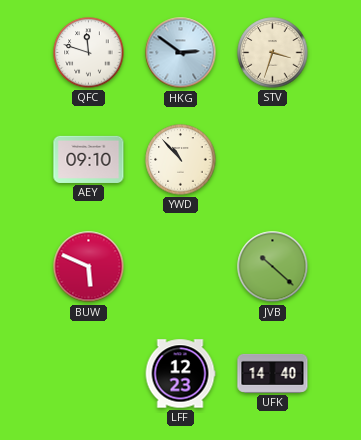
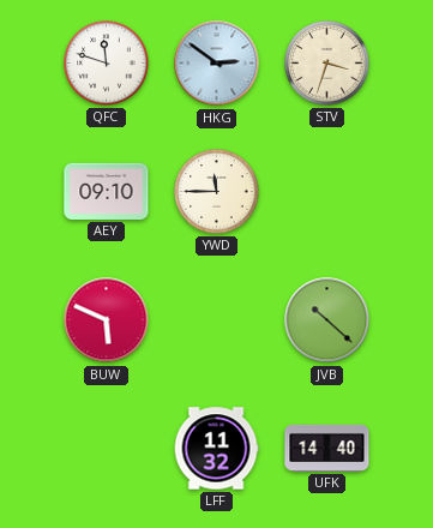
YWD: 10:53 -> 11:45
LFF: 12:23 -> 11:32
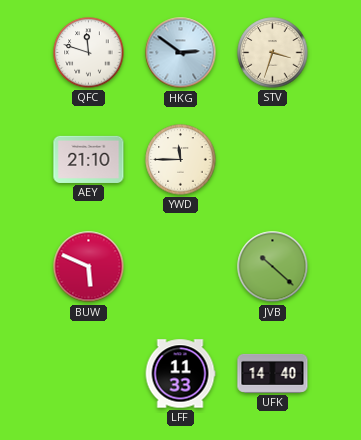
AEY: 09:10 -> 21:10
LFF: 11:32 -> 11:33
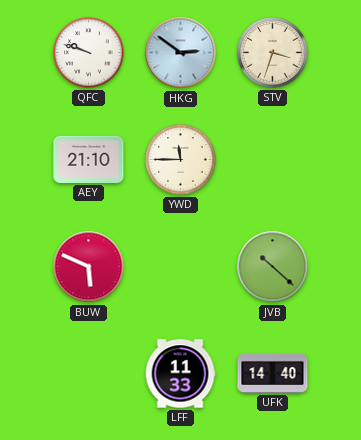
QFC: 11:48 -> 9:48
